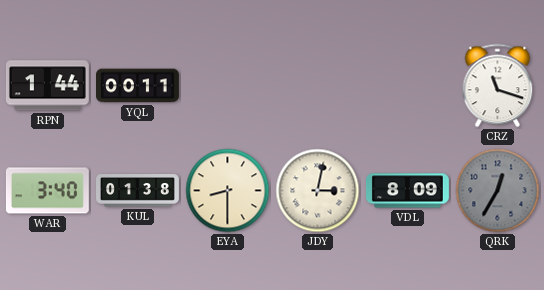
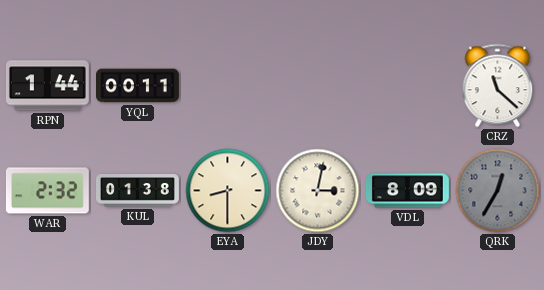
CRZ: 11:18 -> 11:22
WAR: 3:40 -> 2:32
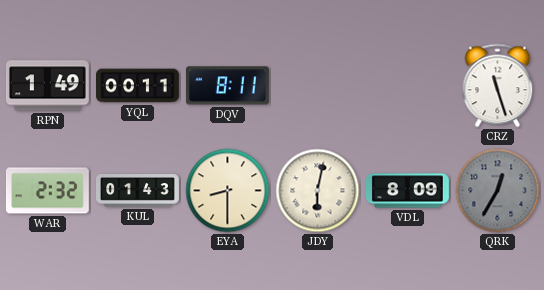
RPN: 1:44 -> 1:49
DQV: none -> 8:11
CRZ: 11:22 -> 11:27
KUL: 01:38 -> 01:43
JDY: 3:02 -> 6:02
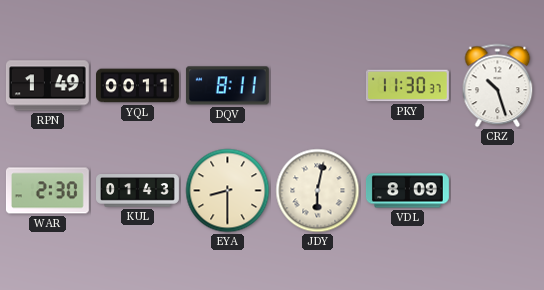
PKY: none -> 11:30
CRZ: 11:27 -> 10:27
WAR: 2:32 -> 2:30
QRK: 12:35 -> none
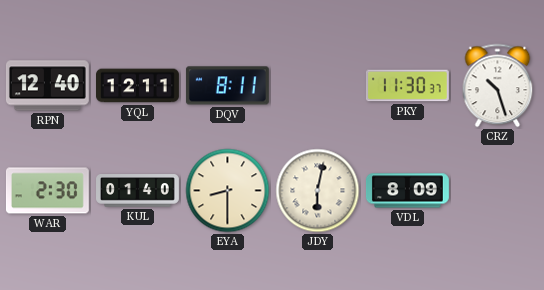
RPN: 1:49 -> 12:40
YQL: 00:11 -> 12:11
KUL: 01:43 -> 01:40
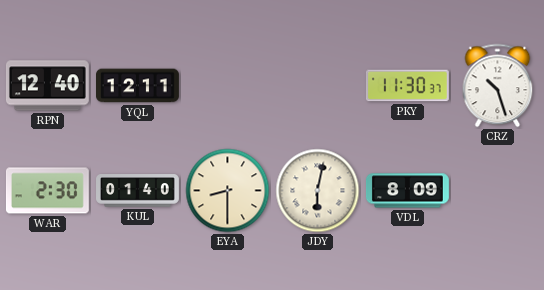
DQV: 8:11 -> none
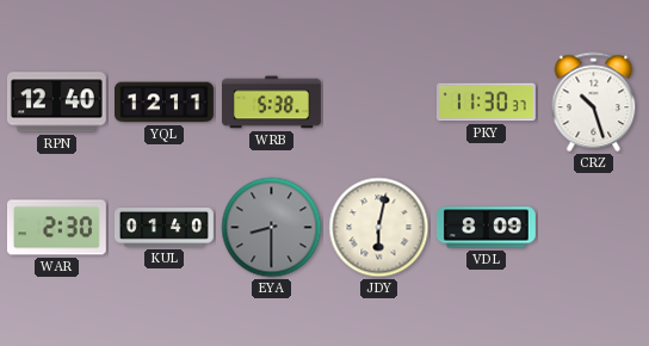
WRB: none -> 5:38
EYA dial: cream -> grey
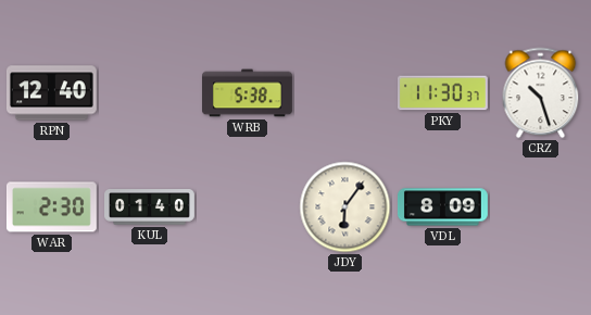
YQL: 12:11 -> none
EYA: 8:30 -> none
JDY: 6:02 -> 6:06
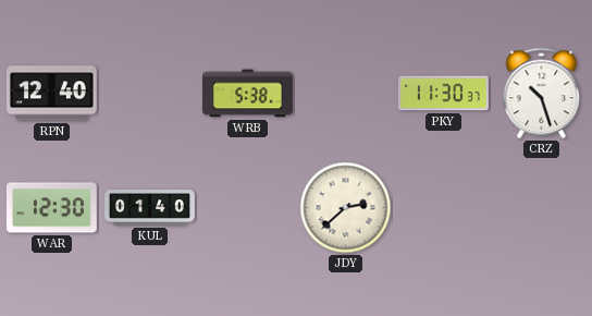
WAR: 2:30 -> 12:30
JDY: 6:06 -> 2:38
VDL: 8:09 -> none
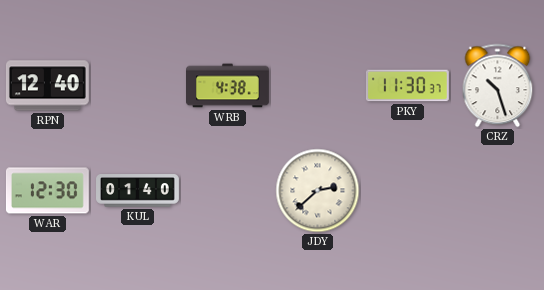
WRB: 5:38 -> 4:38
